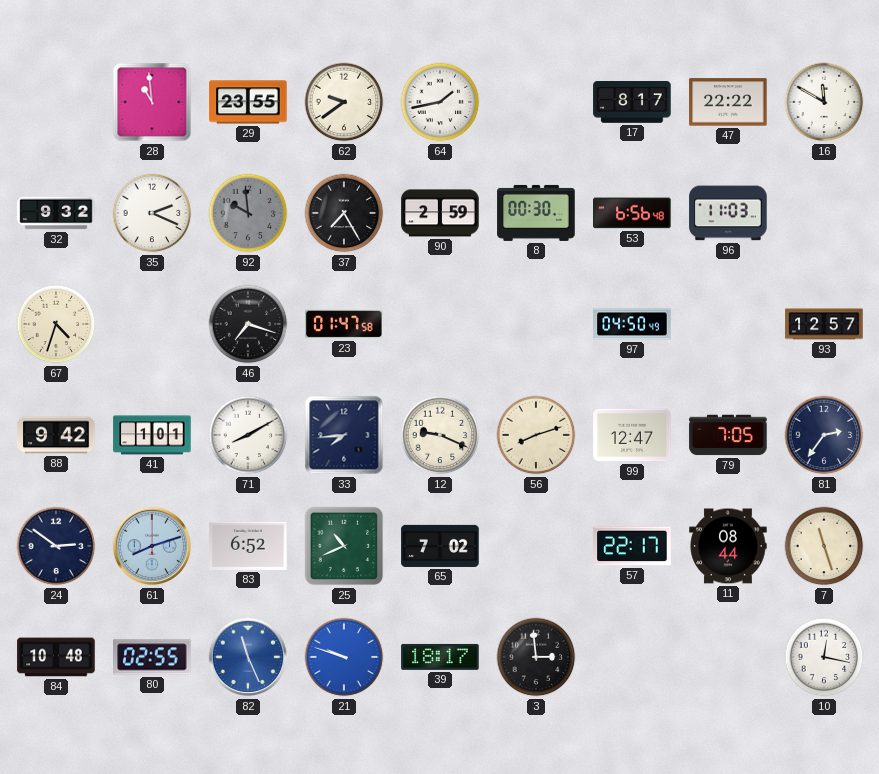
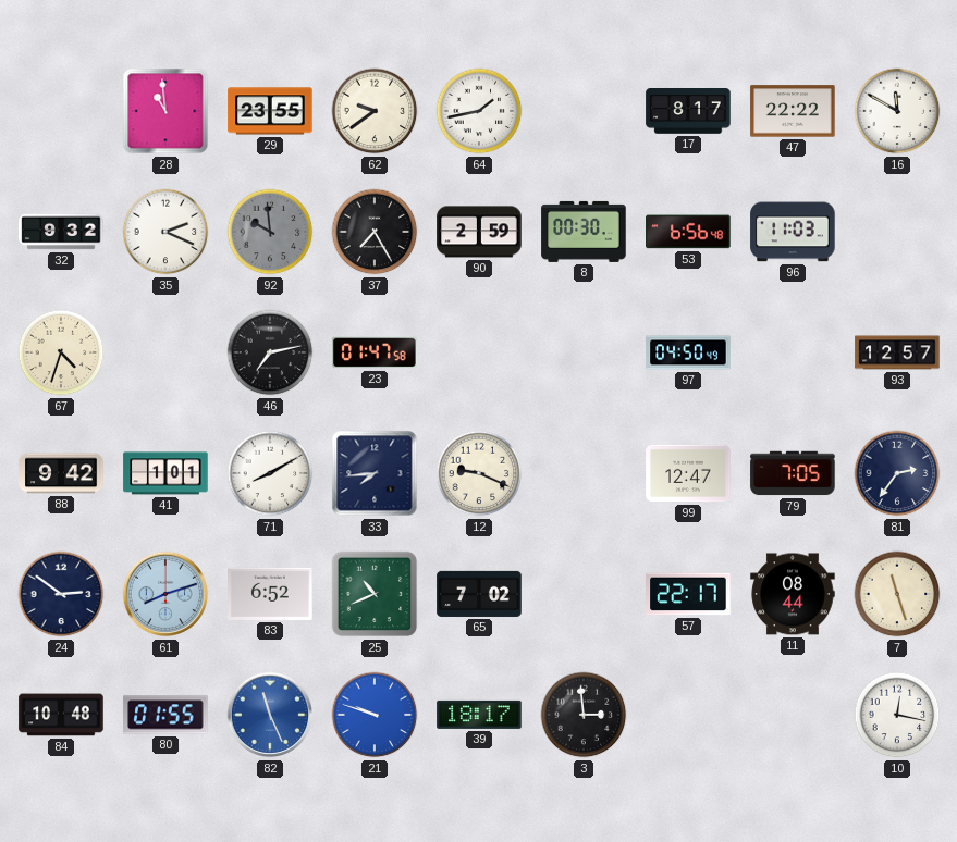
46: 7:18 -> 7:13
56: 8:12 -> none
80: 02:55 -> 01:55
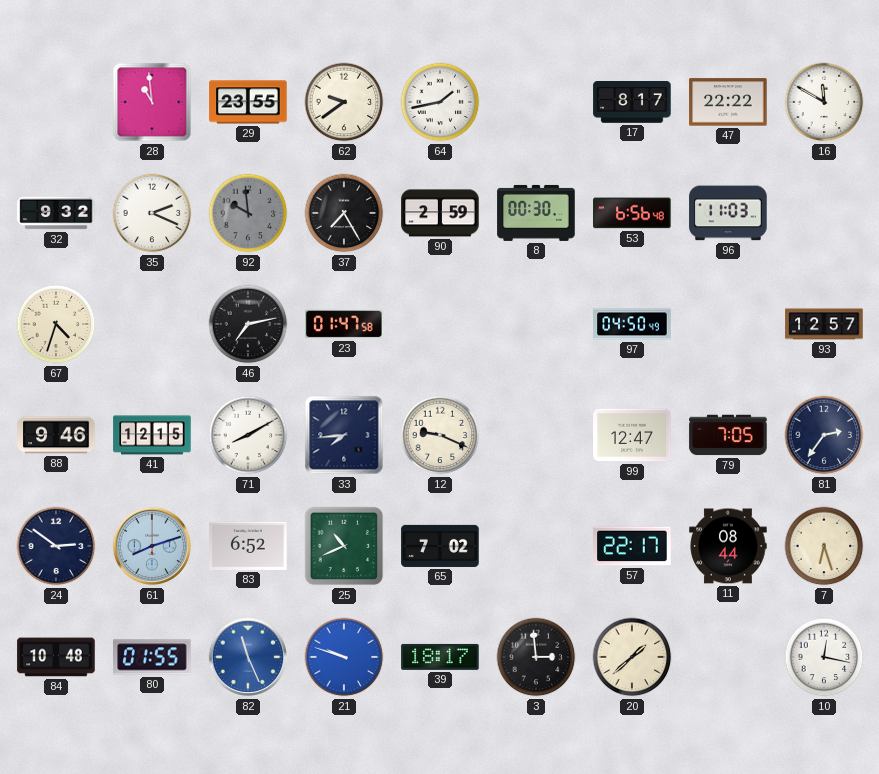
88: 9:42 -> 9:46
41: 1:01 -> 12:15
7: 11:27 -> 6:27
20: none -> 1:38
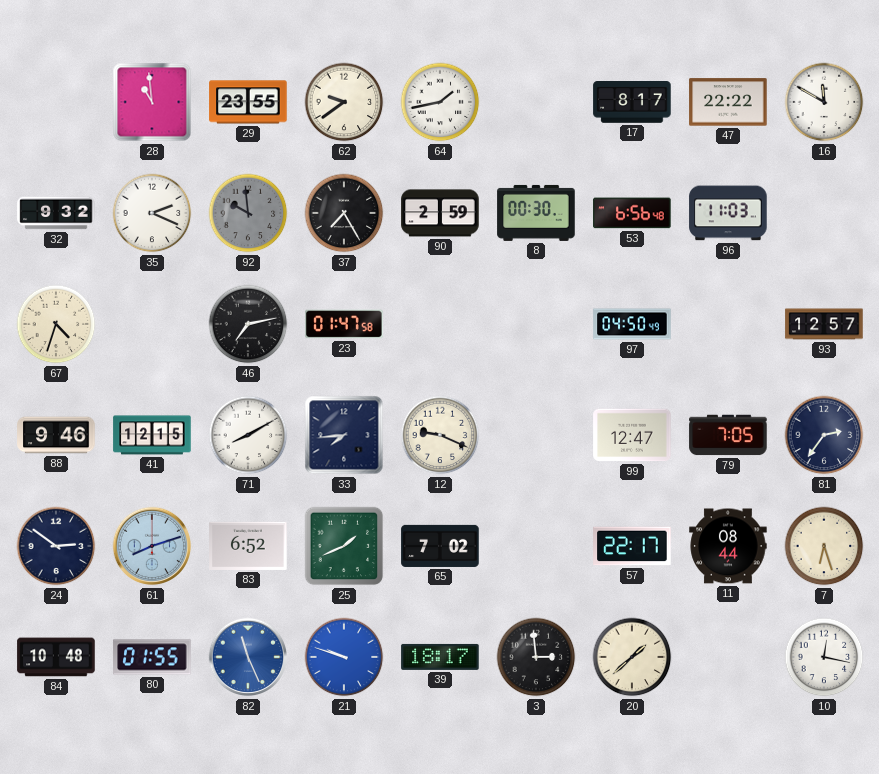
25: 10:41 -> 1:41
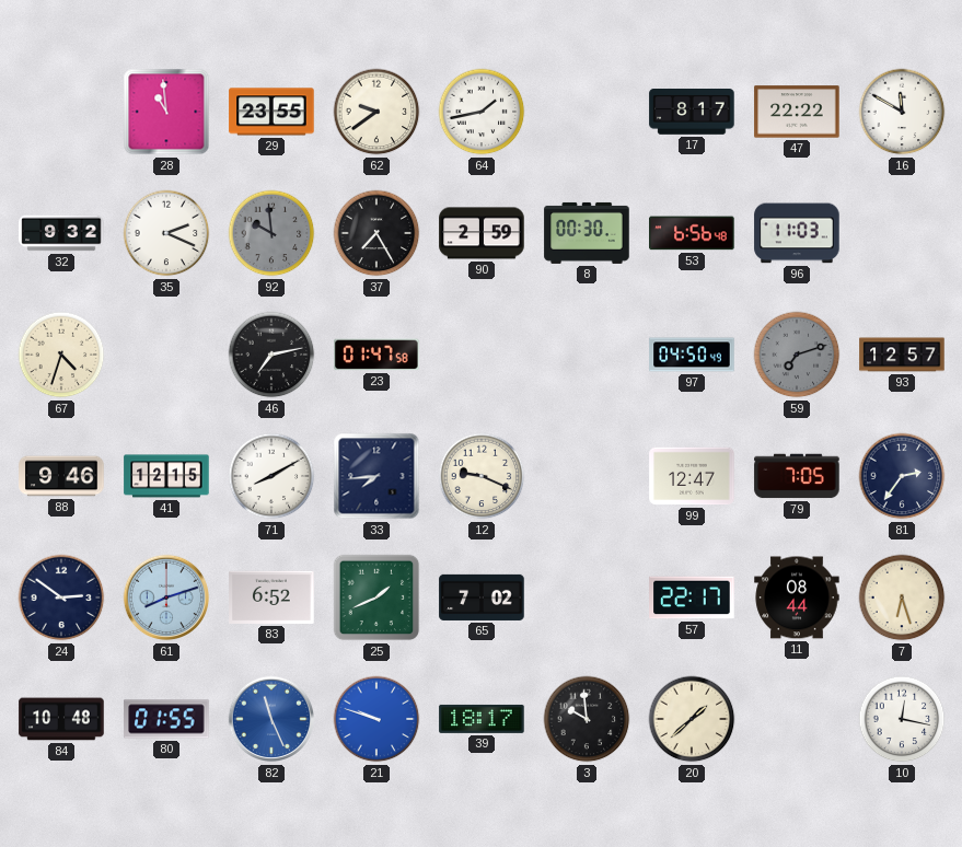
59: none -> 7:12
3: 2:59 -> 9:59
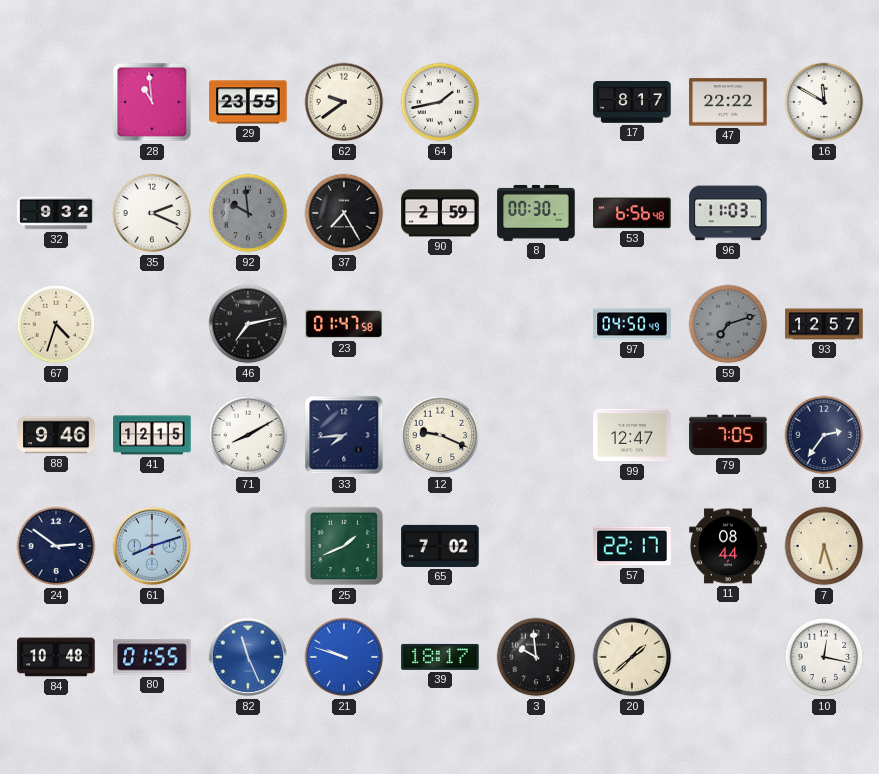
83: 6:52 -> none
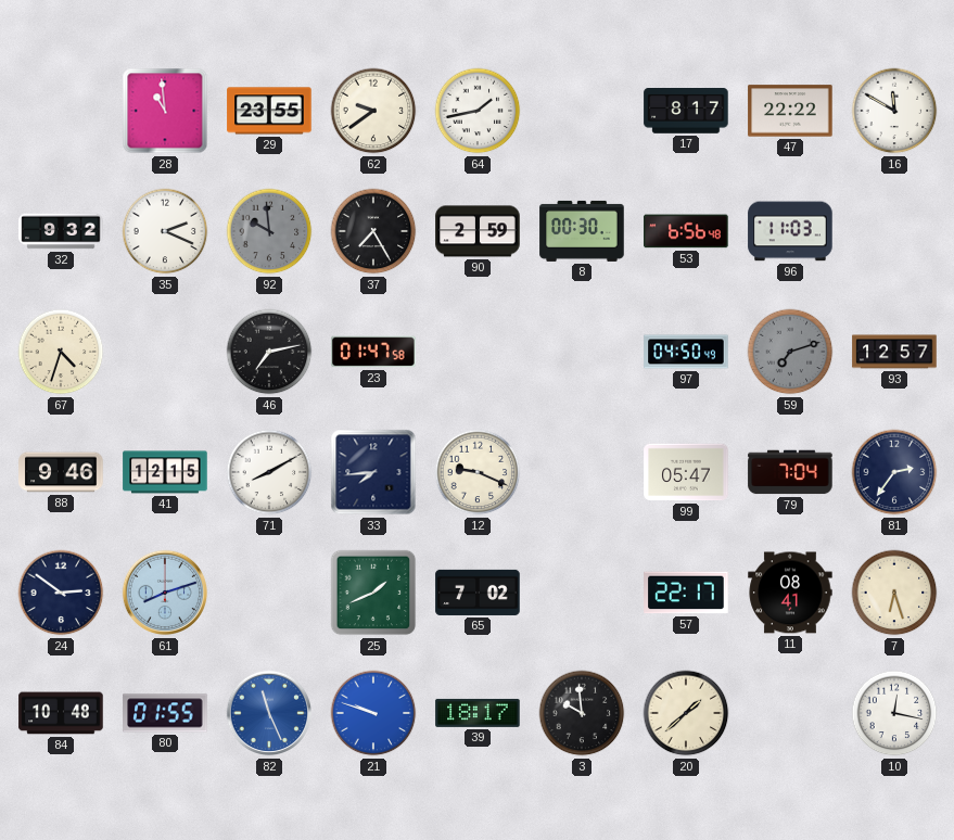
99: 12:47 -> 05:47
79: 7:05 -> 7:04
11: 08:44 -> 08:41
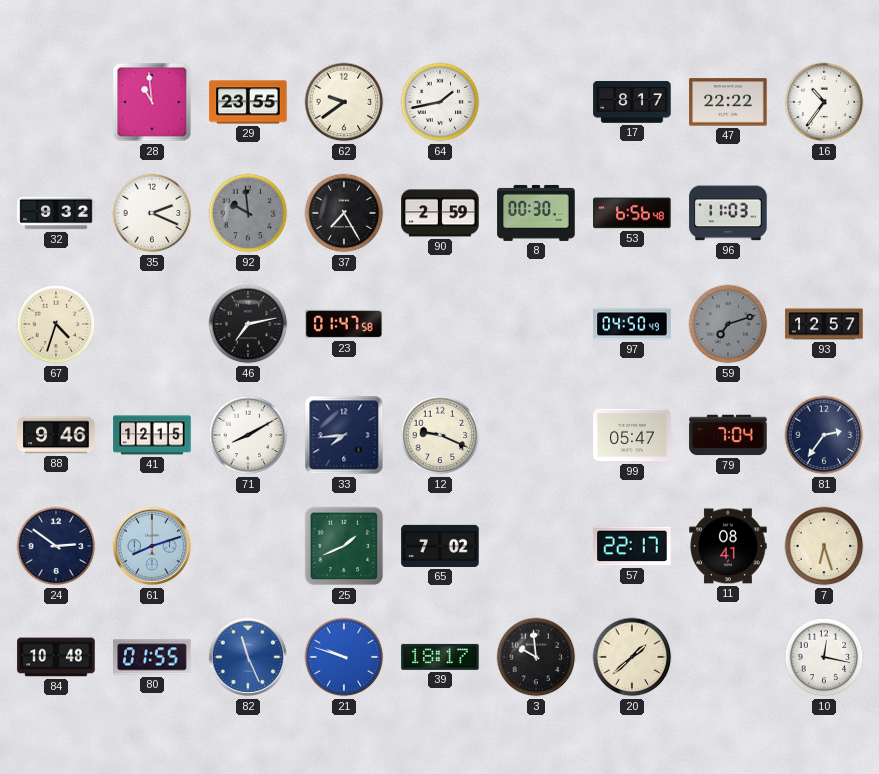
16: 11:50 -> 10:36
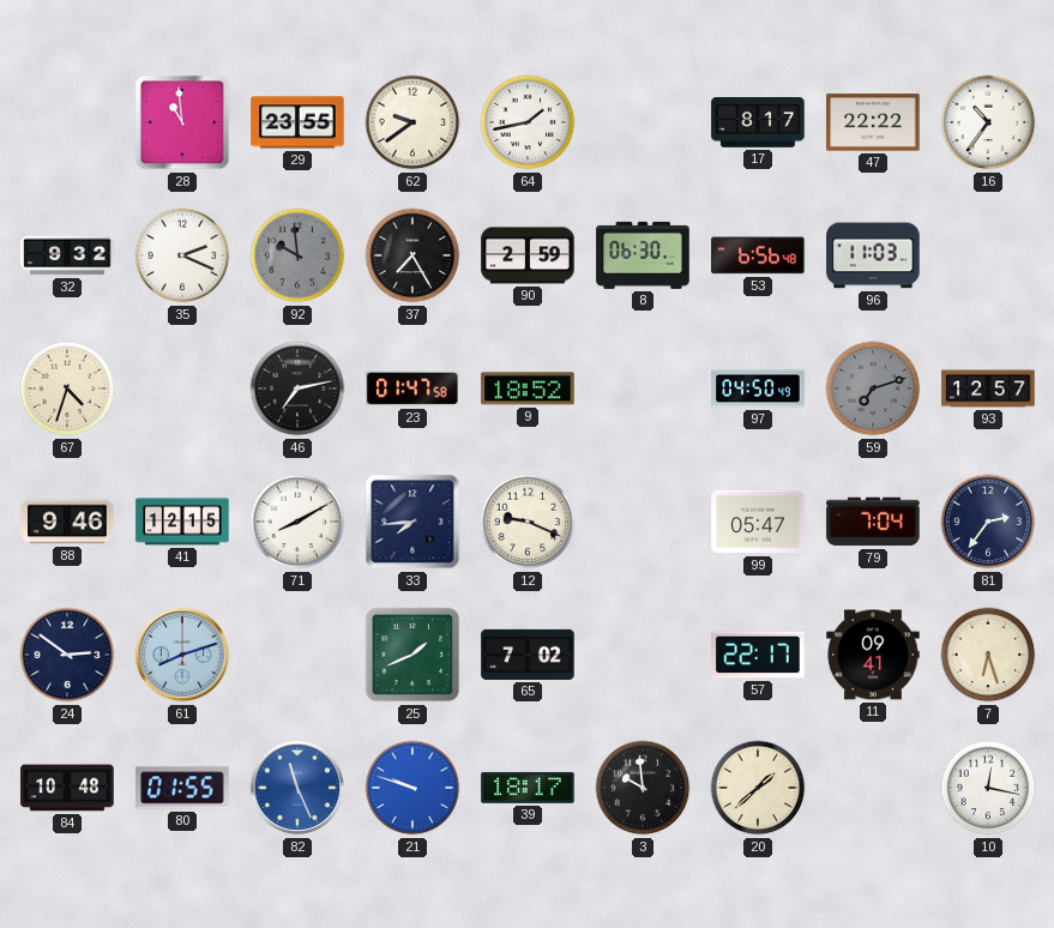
8: 00:30 -> 06:30
9: none -> 18:52
11: 08:41 -> 09:41
